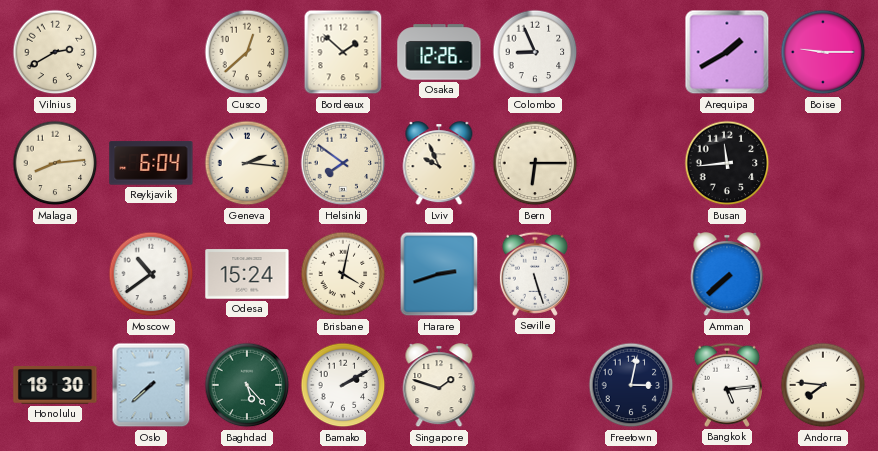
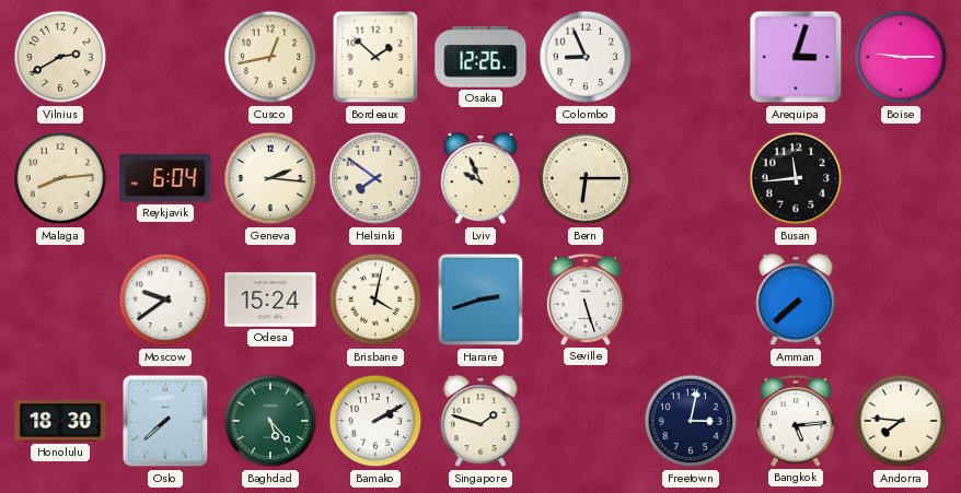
Cusco: 12:38 -> 12:43
Arequipa: 1:40 -> 3:03
Moscow: 10:39 -> 9:39
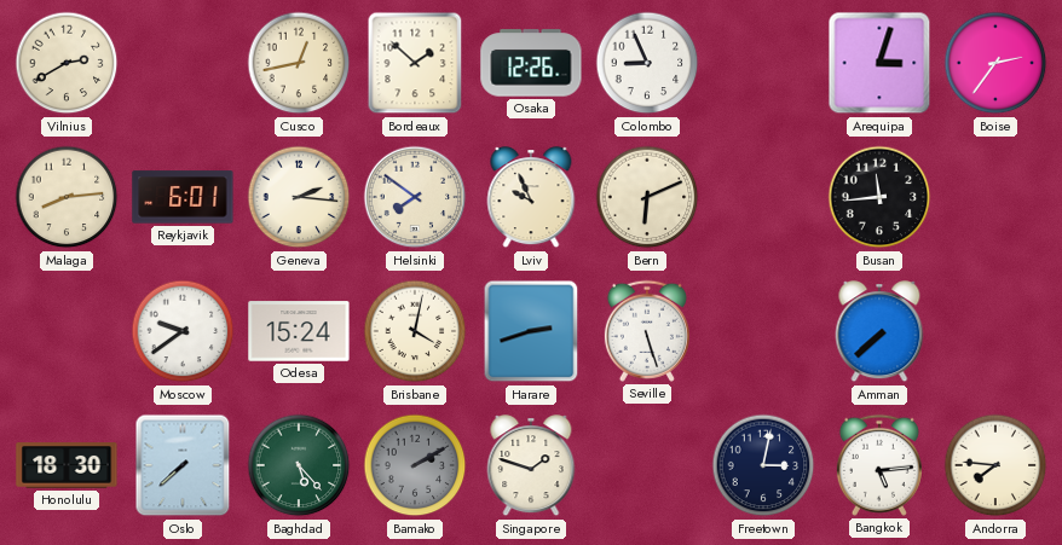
Boise: 9:15 -> 2:36
Reykjavik: 6:04 -> 6:01
Bern: 6:15 -> 6:11
Bamako dial: white -> grey
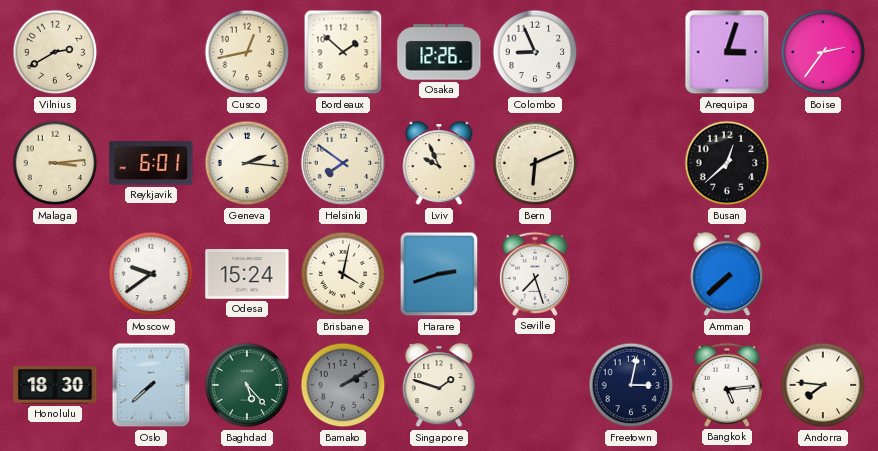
Malaga: 8:14 -> 3:14
Busan: 11:44 -> 12:38
Seville: 5:27 -> 7:27
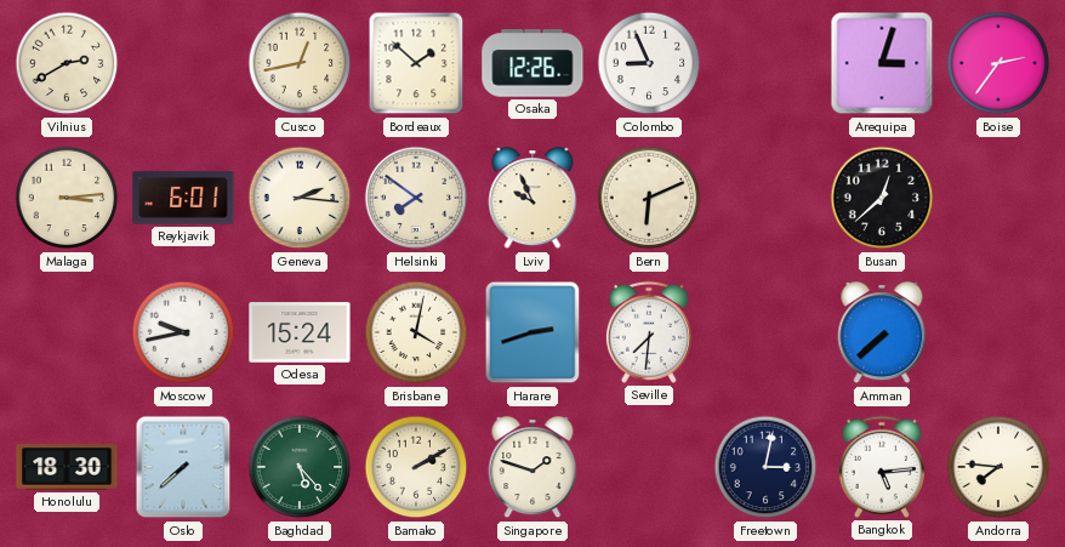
Moscow: 9:39 -> 9:43
Seville: 7:27 -> 7:31
Bamako dial: grey -> cream
